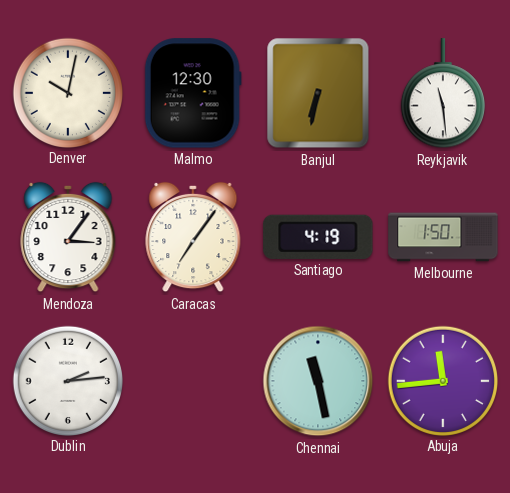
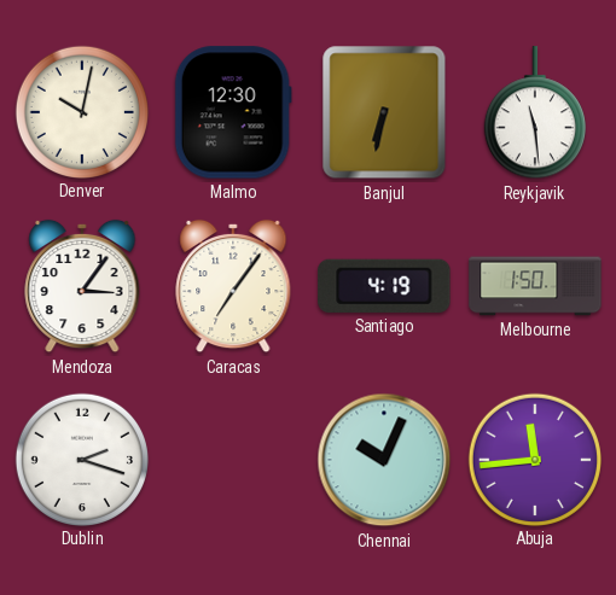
Dublin: 2:14 -> 2:18
Chennai: 11:28 -> 10:04
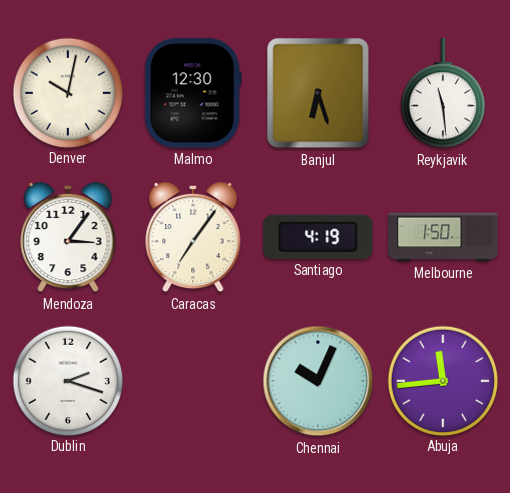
Banjul: 6:32 -> 6:27
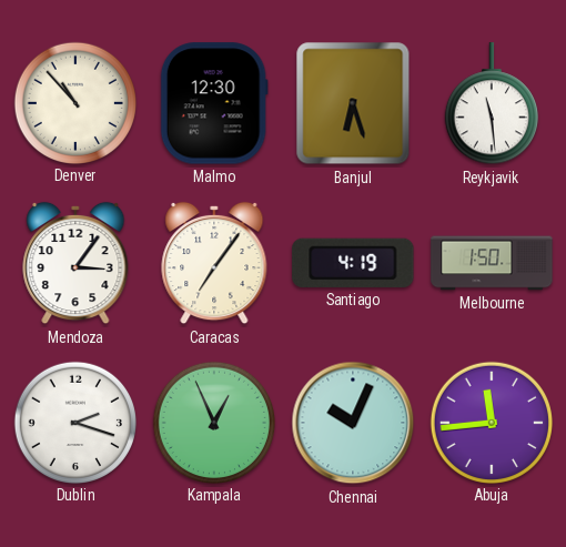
Denver: 10:02 -> 10:53
Kampala: none -> 12:56
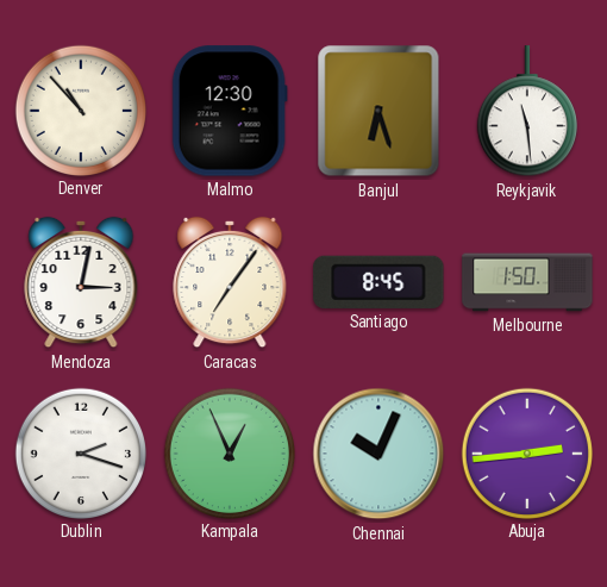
Mendoza: 3:06 -> 3:02
Santiago: 4:19 -> 8:45
Abuja: 11:44 -> 2:44
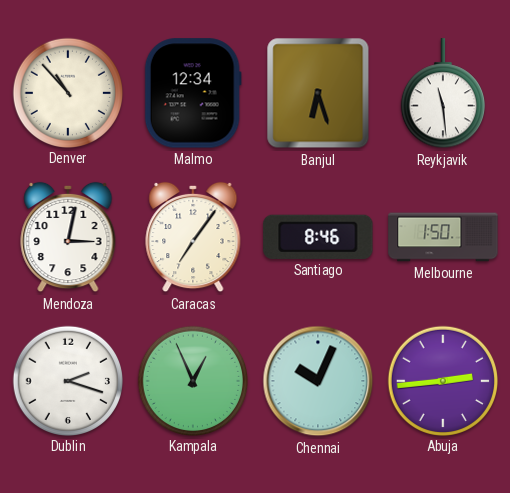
Malmo: 12:30 -> 12:34
Santiago: 8:45 -> 8:46
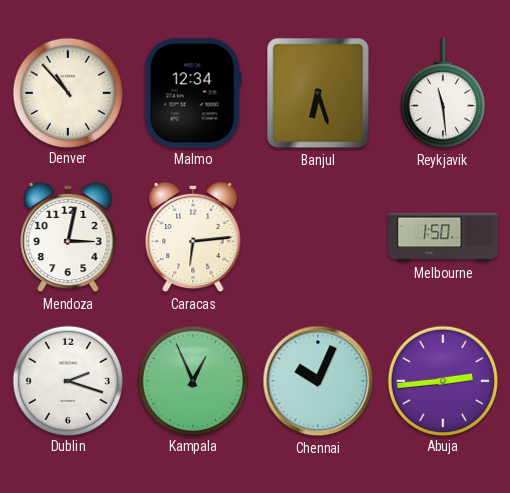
Caracas: 7:06 -> 6:14
Santiago: 8:46 -> none
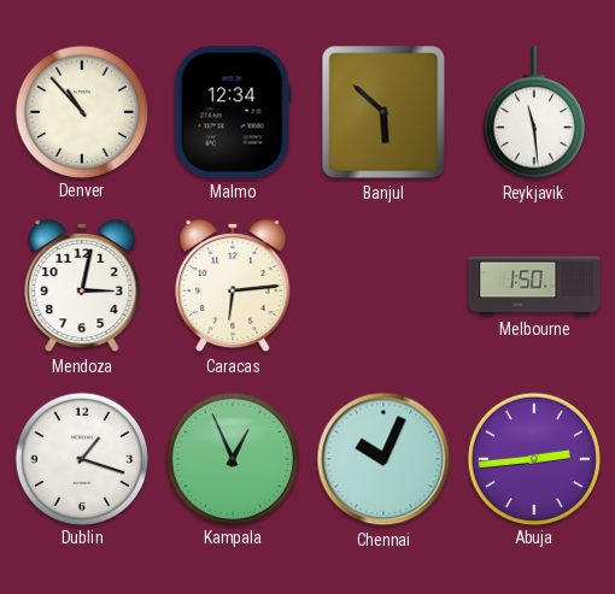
Banjul: 6:27 -> 5:52
Dublin: 2:18 -> 1:18
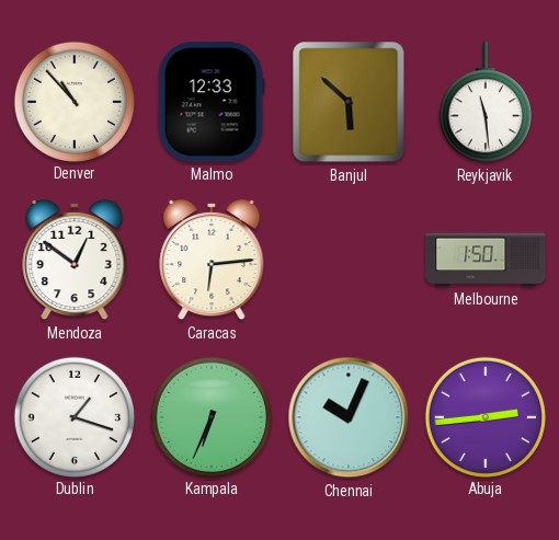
Malmo: 12:34 -> 12:33
Mendoza: 3:02 -> 12:51
Kampala: 12:56 -> 6:34
